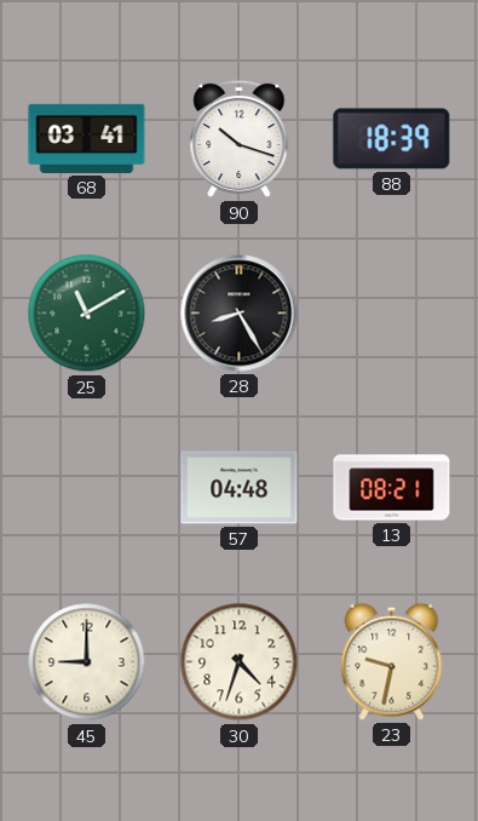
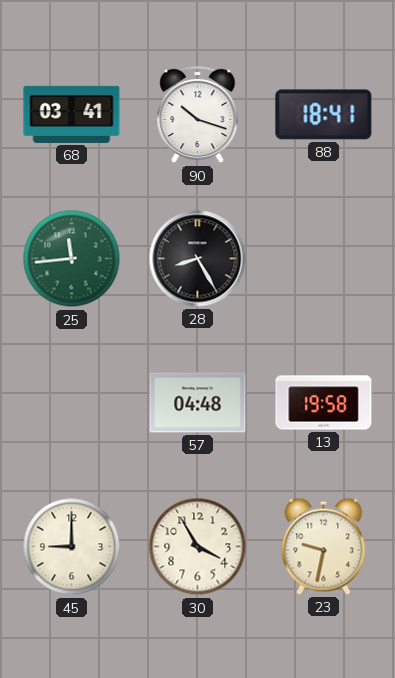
88: 18:39 -> 18:41
25: 11:10 -> 11:44
13: 08:21 -> 19:58
30: 4:33 -> 3:55
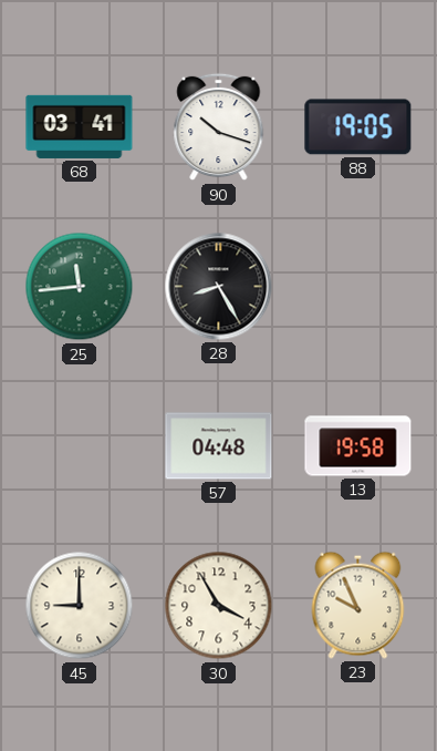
88: 18:41 -> 19:05
23: 9:32 -> 9:56
